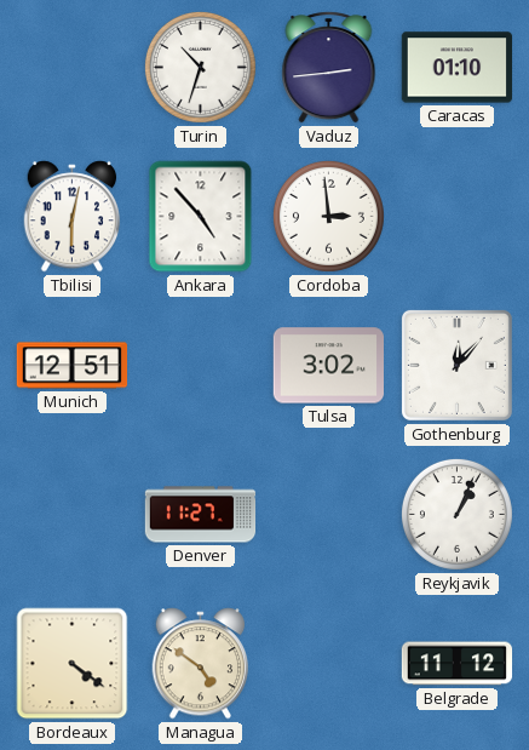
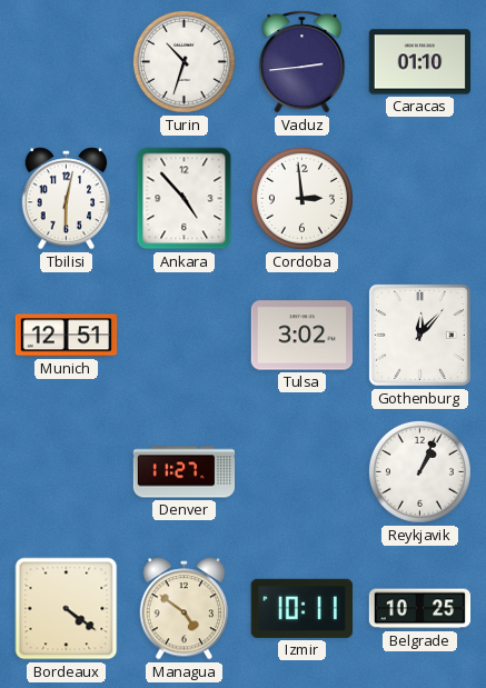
Izmir: none -> 10:11
Belgrade: 11:12 -> 10:25
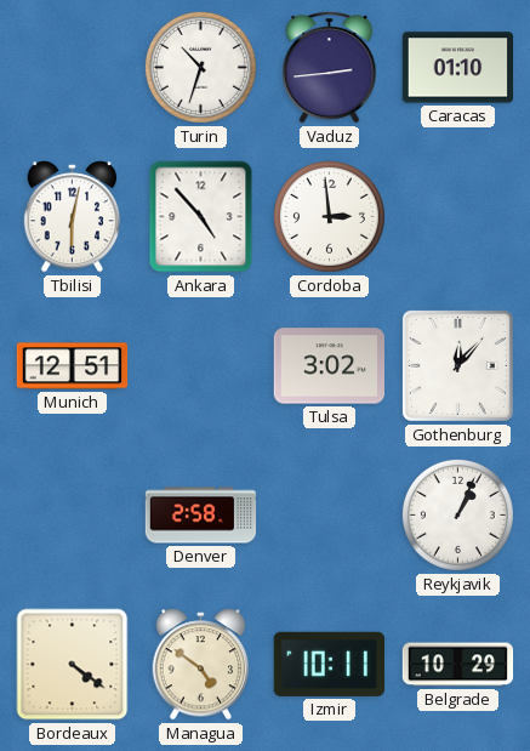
Denver: 11:27 -> 2:58
Belgrade: 10:25 -> 10:29
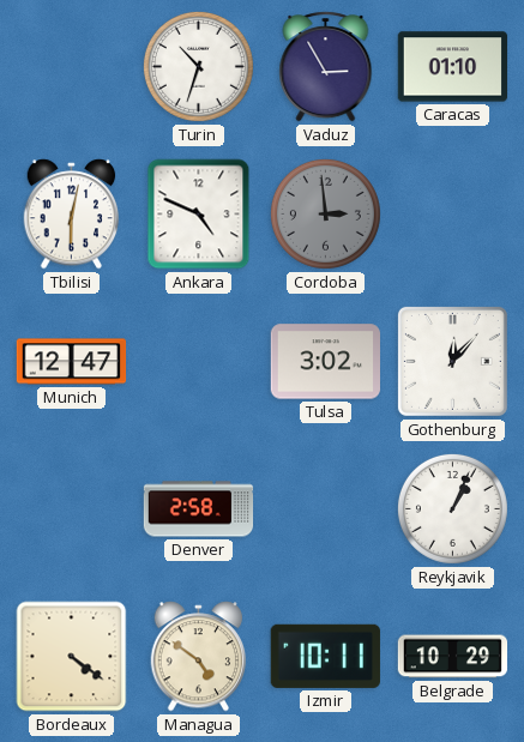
Vaduz: 2:44 -> 2:55
Ankara: 4:53 -> 4:49
Cordoba dial: white -> grey
Munich: 12:51 -> 12:47
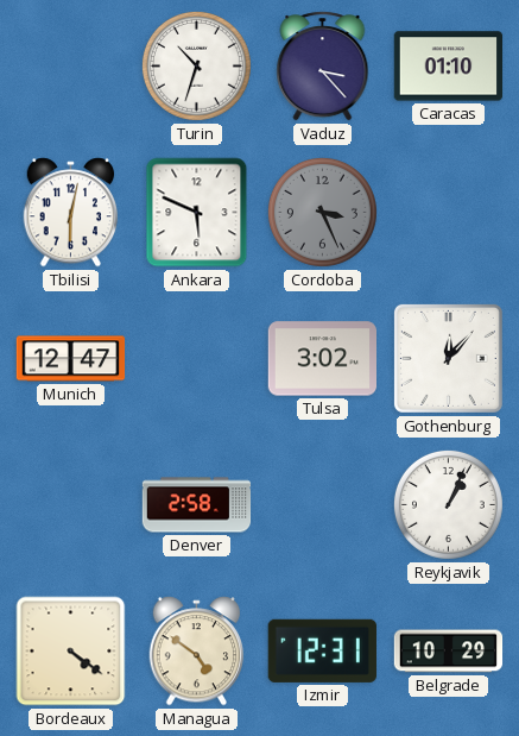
Vaduz: 2:55 -> 3:23
Ankara: 4:49 -> 5:49
Cordoba: 2:59 -> 3:26
Izmir: 10:11 -> 12:31
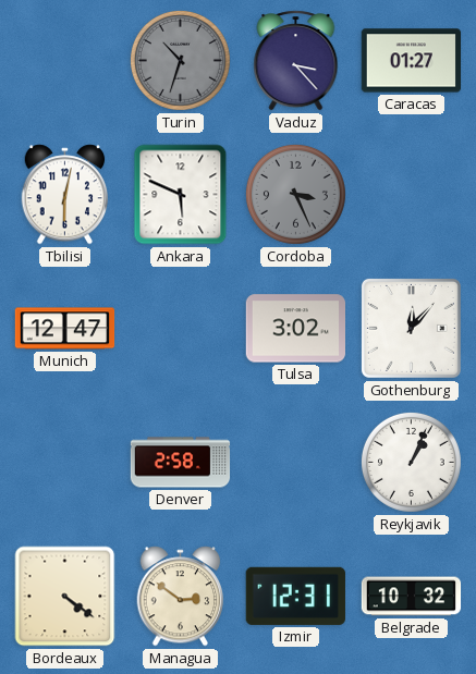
Turin dial: white -> grey
Caracas: 01:10 -> 01:27
Managua: 4:51 -> 2:51
Belgrade: 10:29 -> 10:32
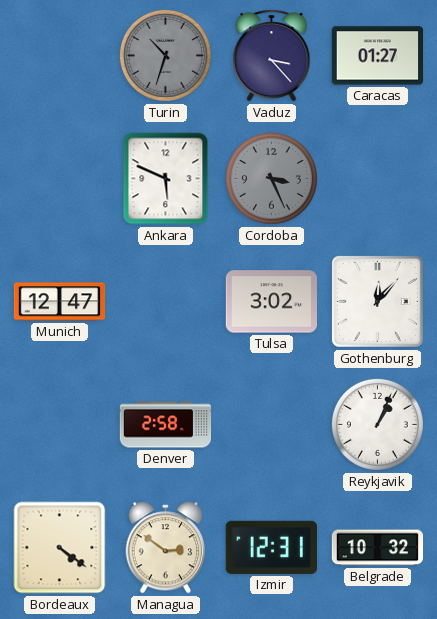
Tbilisi: 6:02 -> none
